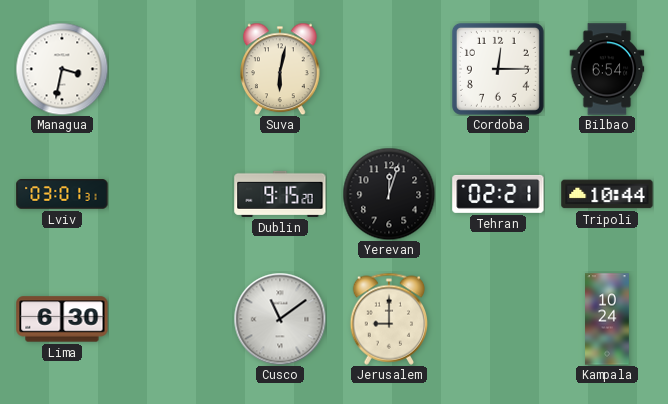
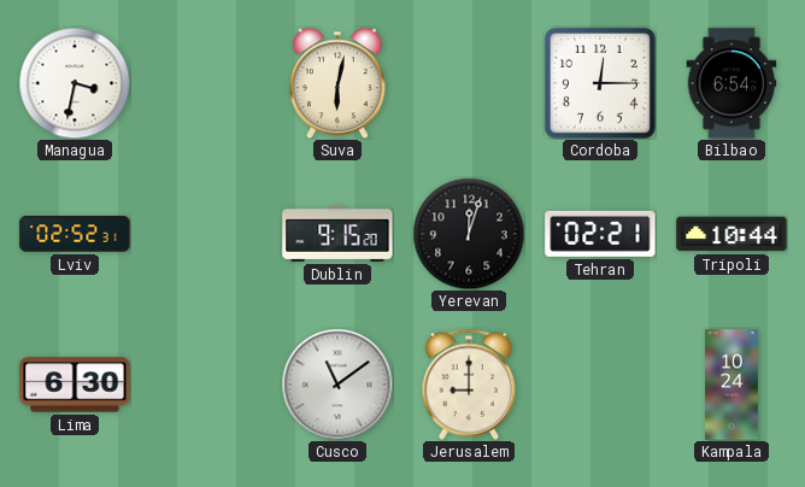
Lviv: 03:01 -> 02:52
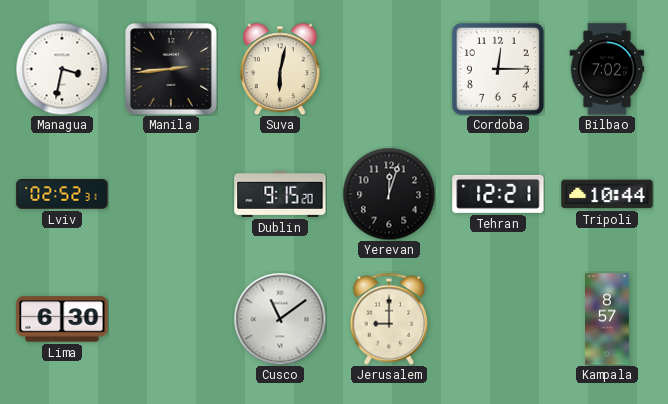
Manila: none -> 2:44
Bilbao: 6:54 -> 7:02
Tehran: 02:21 -> 12:21
Kampala: 10:24 -> 8:57
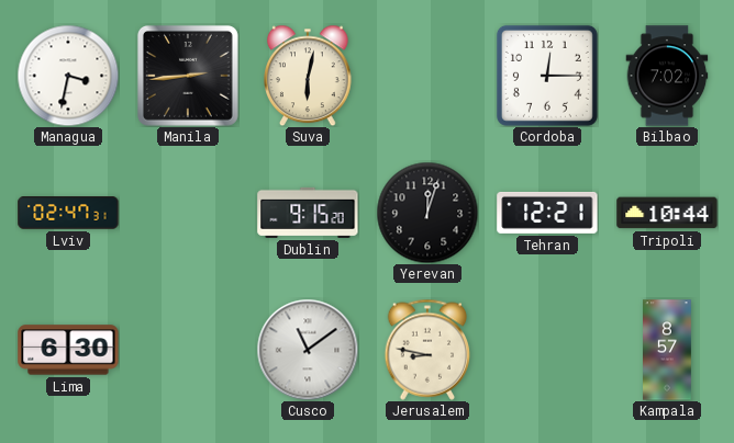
Lviv: 02:52 -> 02:47
Jerusalem: 9:00 -> 8:47
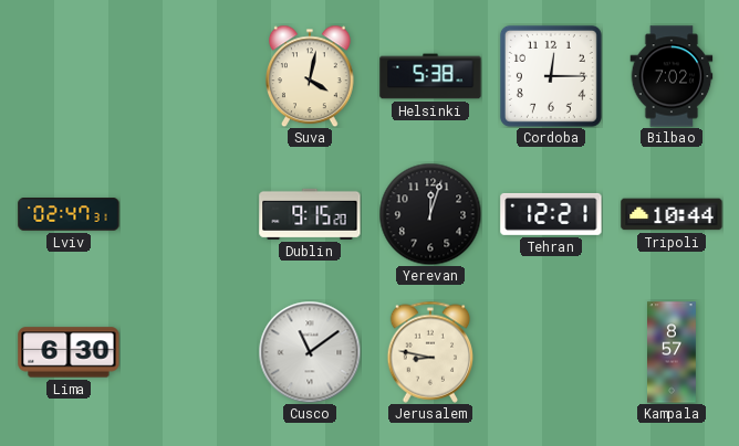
Managua: 3:32 -> none
Manila: 2:44 -> none
Suva: 6:02 -> 4:02
Helsinki: none -> 5:38
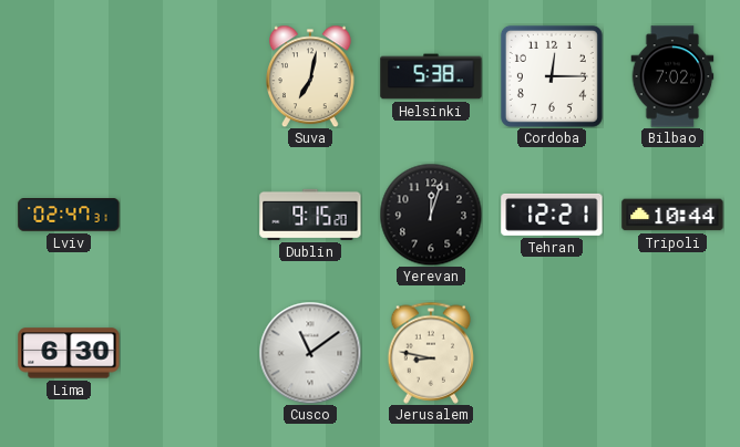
Suva: 4:02 -> 7:02
Kampala: 8:57 -> none
